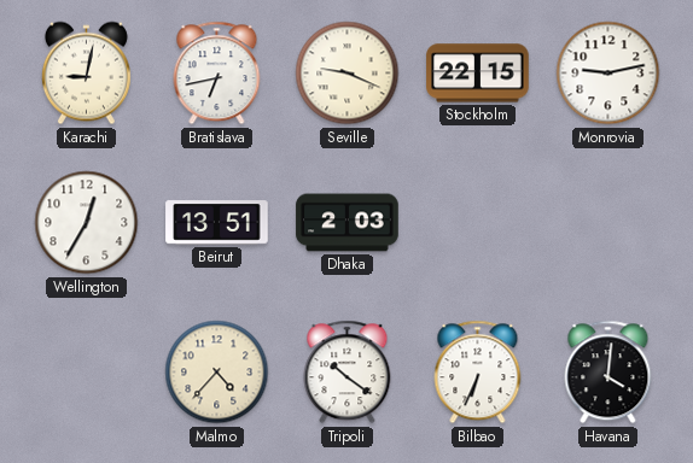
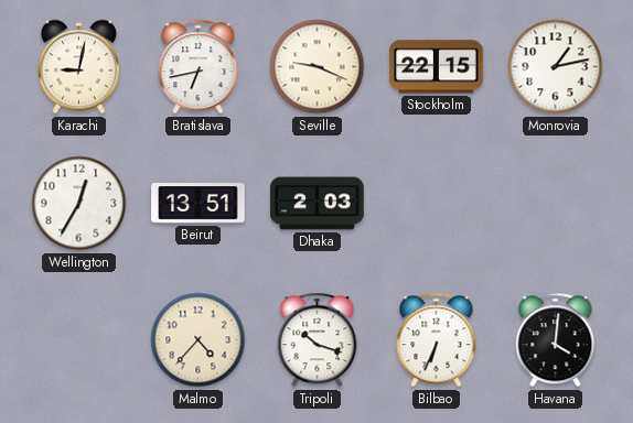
Monrovia: 9:13 -> 1:13
Tripoli: 10:21 -> 10:18
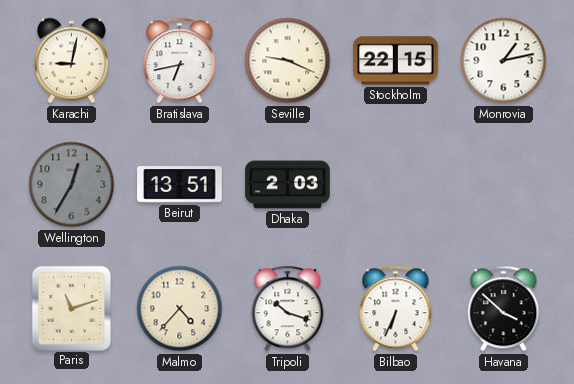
Wellington dial: white -> grey
Paris: none -> 11:12
Havana: 4:01 -> 3:52
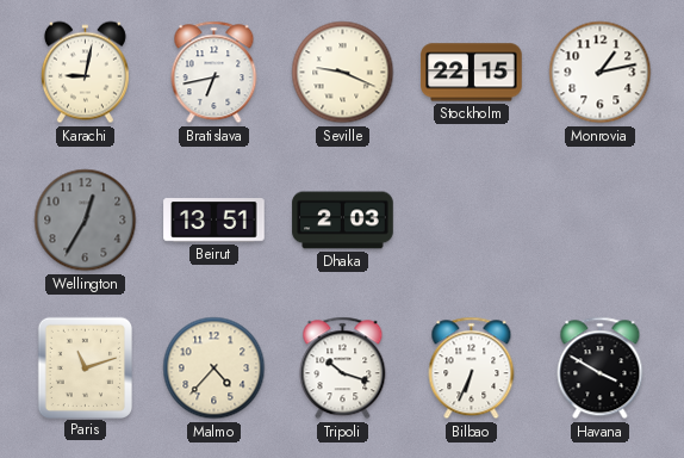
Havana: 3:52 -> 3:50
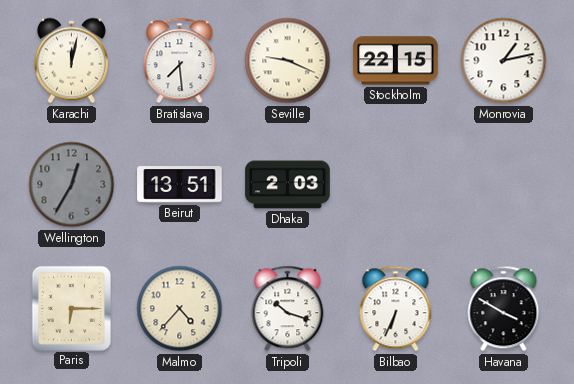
Karachi: 9:02 -> 12:02
Bratislava: 6:43 -> 7:29
Paris: 11:12 -> 6:15
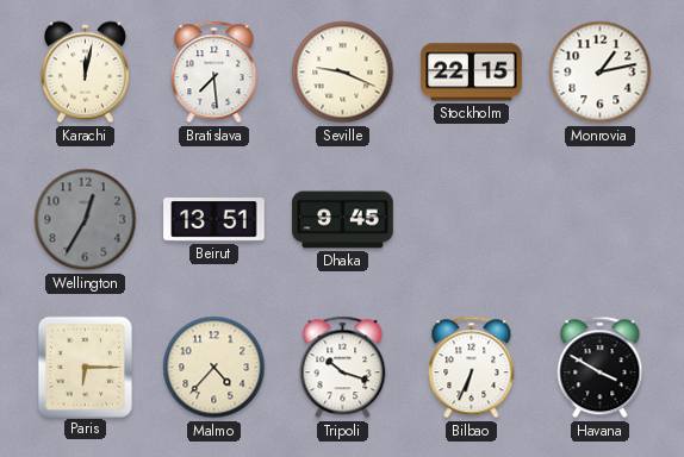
Dhaka: 2:03 -> 9:45
